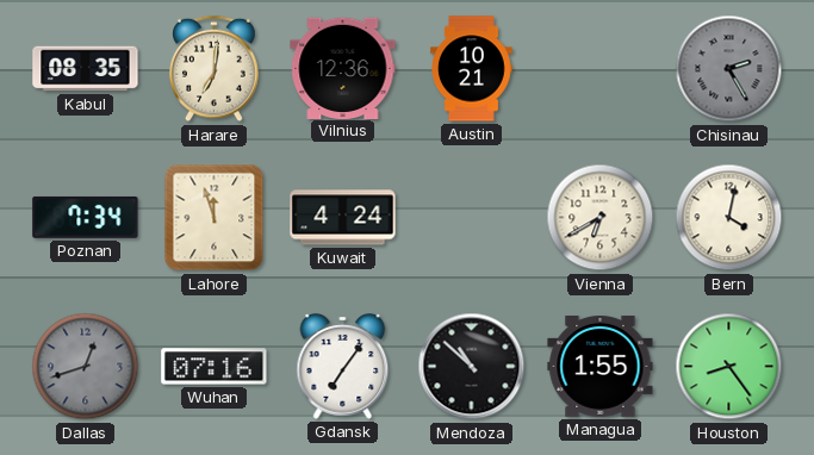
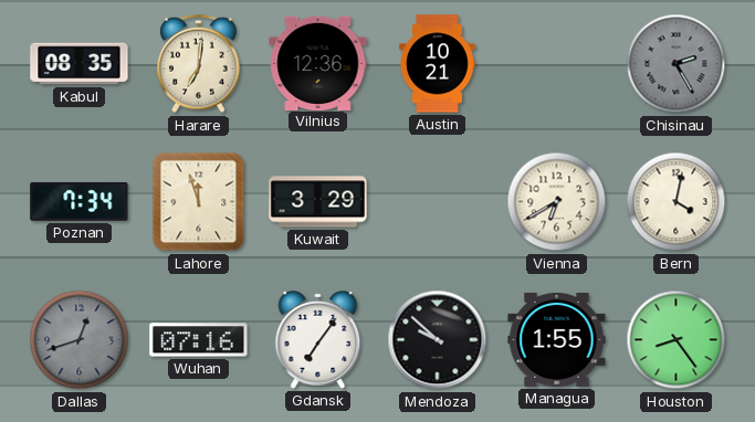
Kuwait: 4:24 -> 3:29
Mendoza: 10:52 -> 9:52
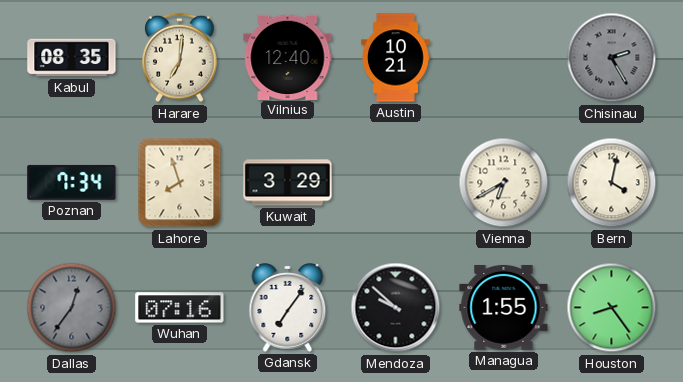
Vilnius: 12:36 -> 12:40
Lahore: 11:57 -> 7:57
Dallas: 12:42 -> 12:36
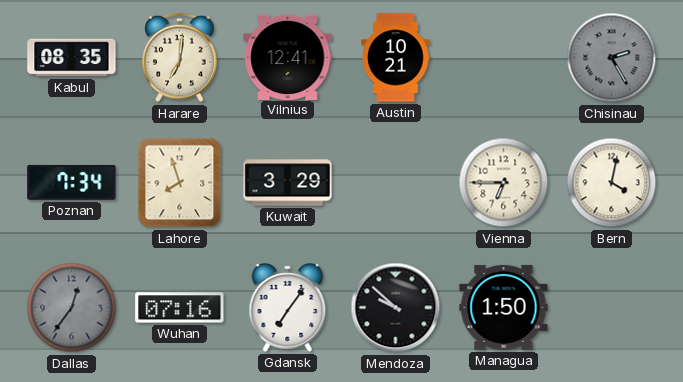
Vilnius: 12:40 -> 12:41
Vienna: 6:40 -> 6:45
Managua: 1:55 -> 1:50
Houston: 8:24 -> none
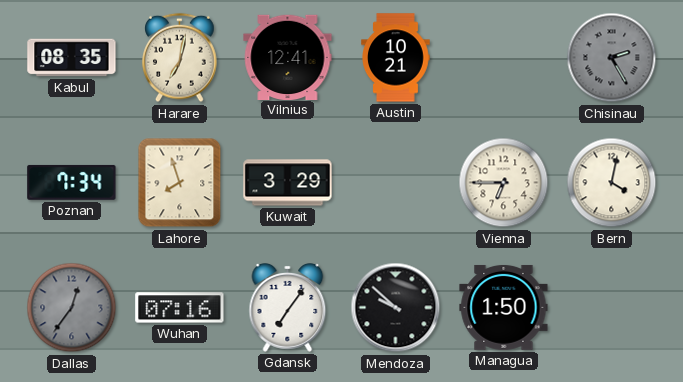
Harare: 7:01 -> 7:02
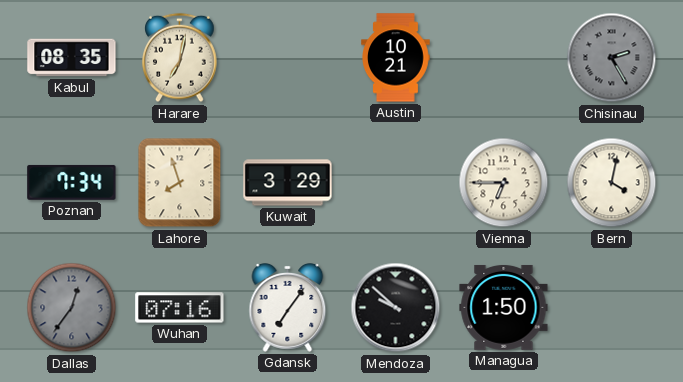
Vilnius: 12:41 -> none
